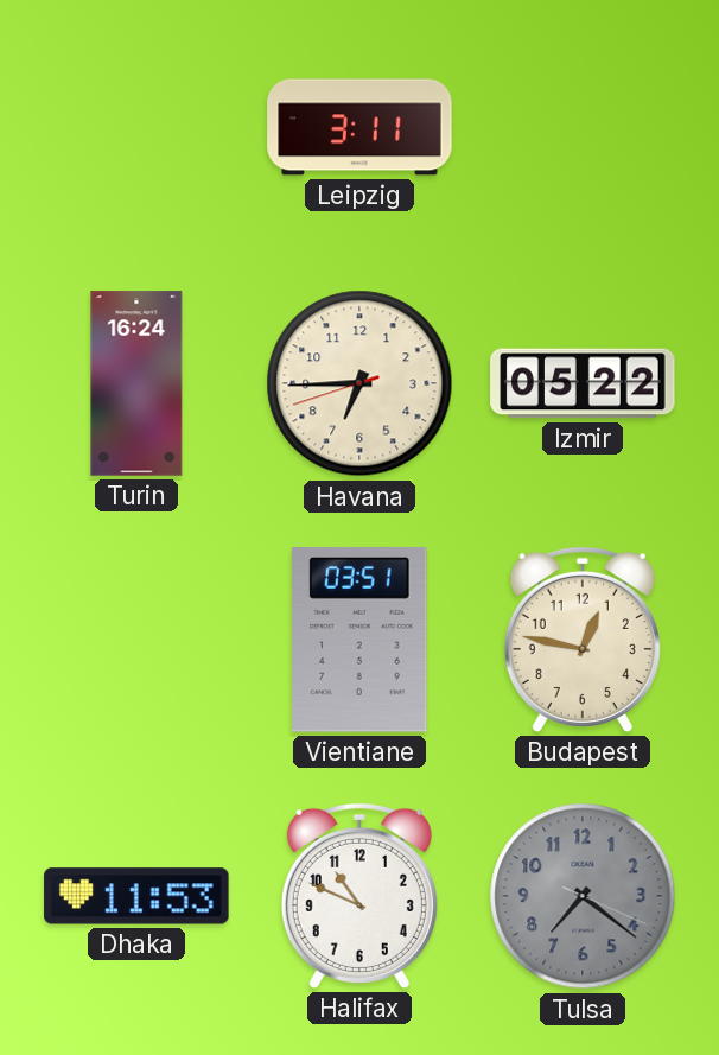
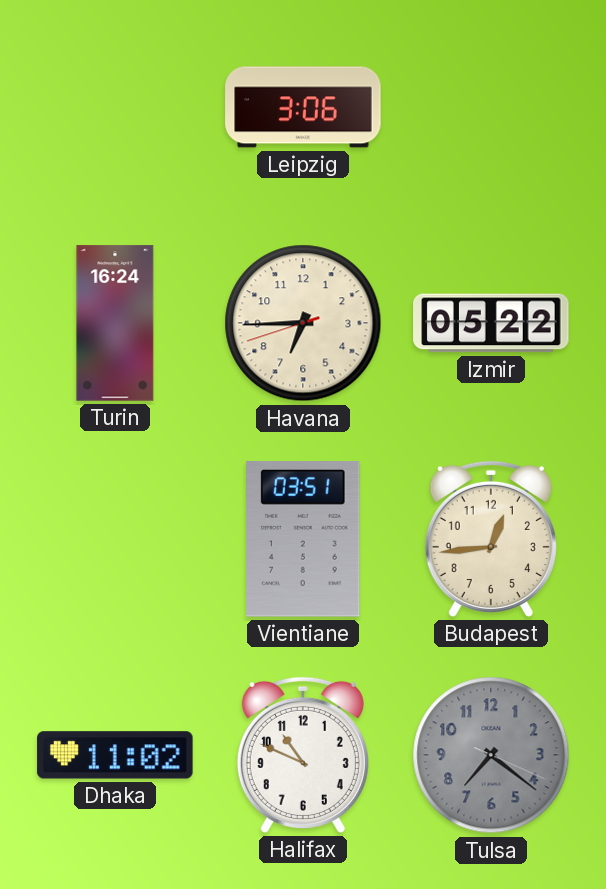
Leipzig: 3:11 -> 3:06
Budapest: 12:47 -> 12:44
Dhaka: 11:53 -> 11:02
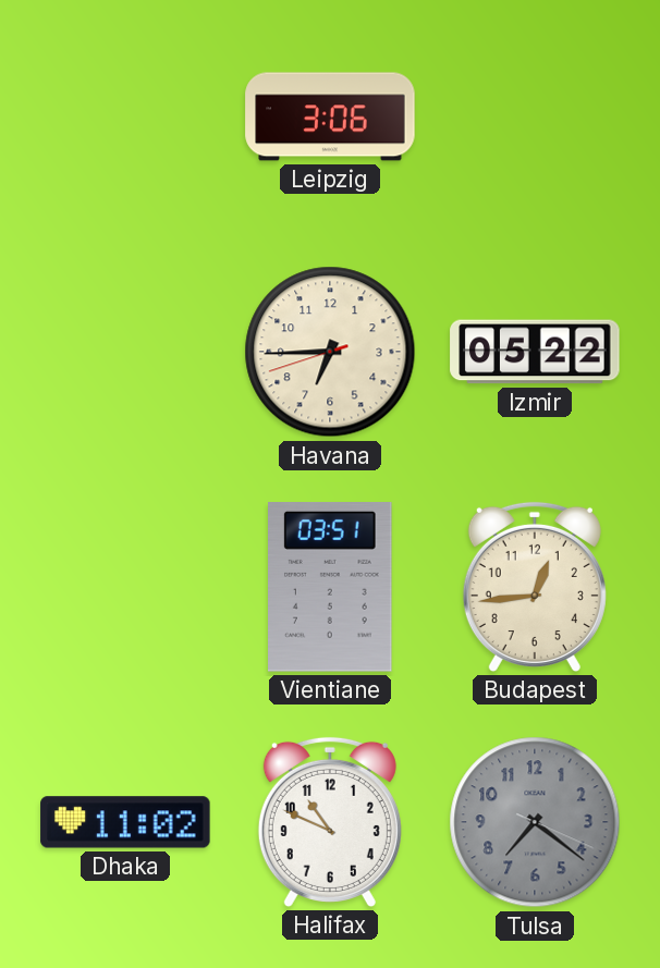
Turin: 16:24 -> none
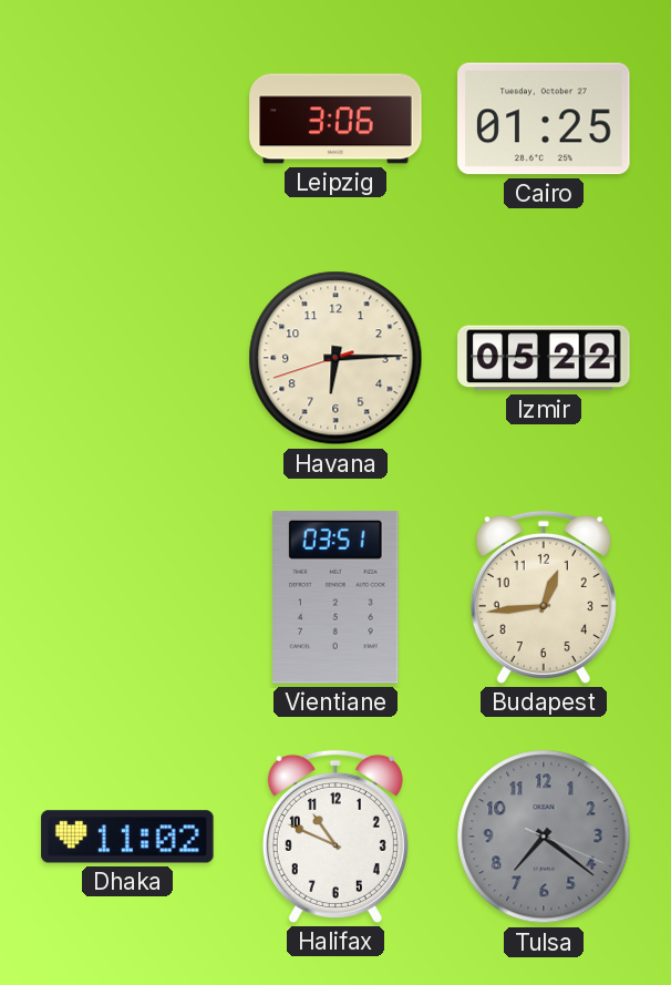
Cairo: none -> 01:25
Havana: 6:44 -> 6:14
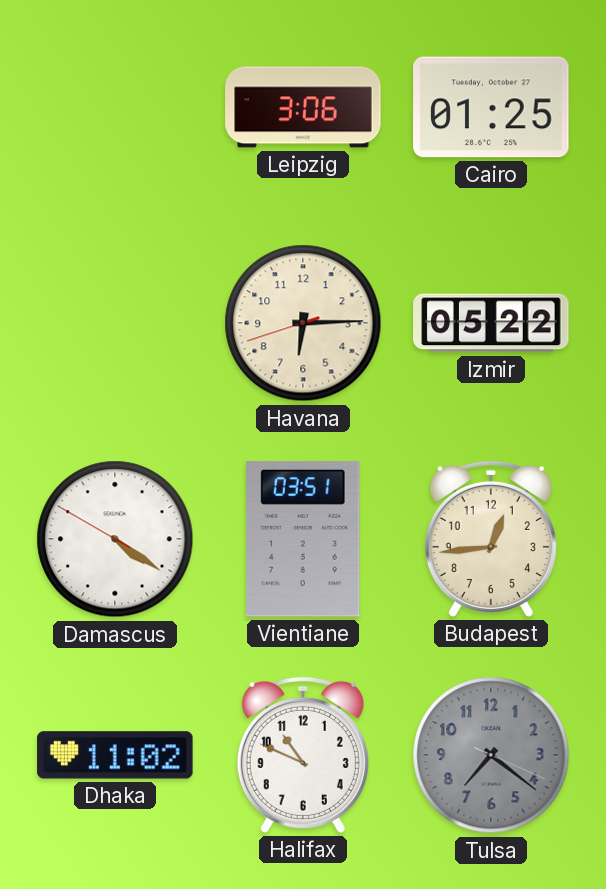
Damascus: none -> 4:20
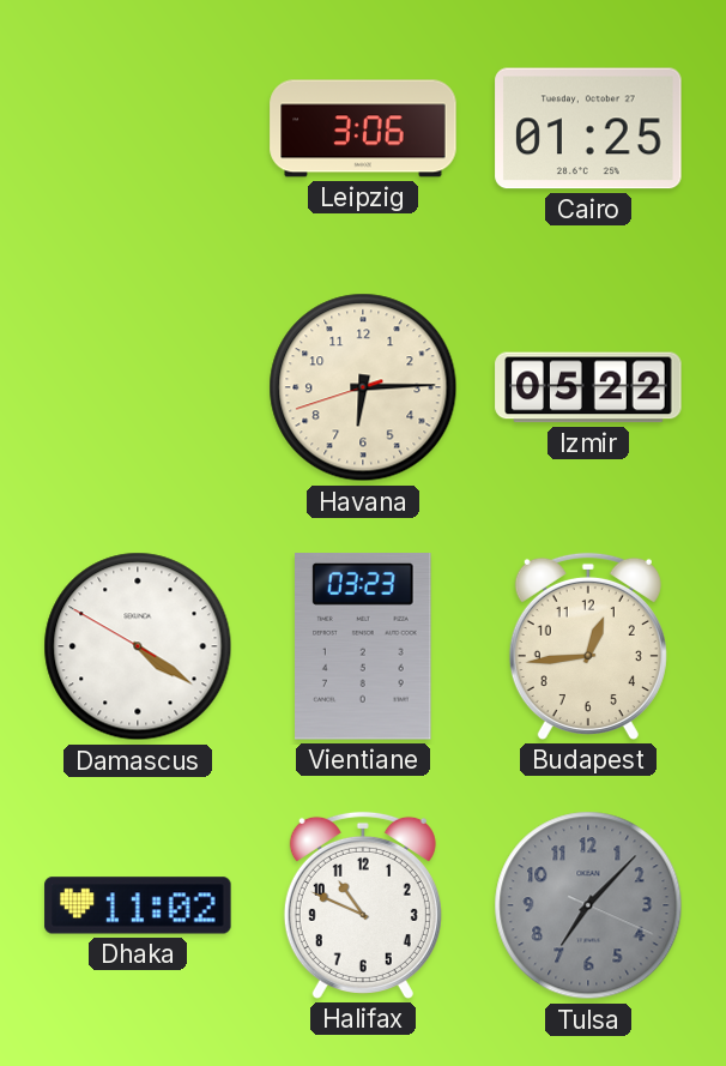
Vientiane: 03:51 -> 03:23
Tulsa: 7:21 -> 7:07
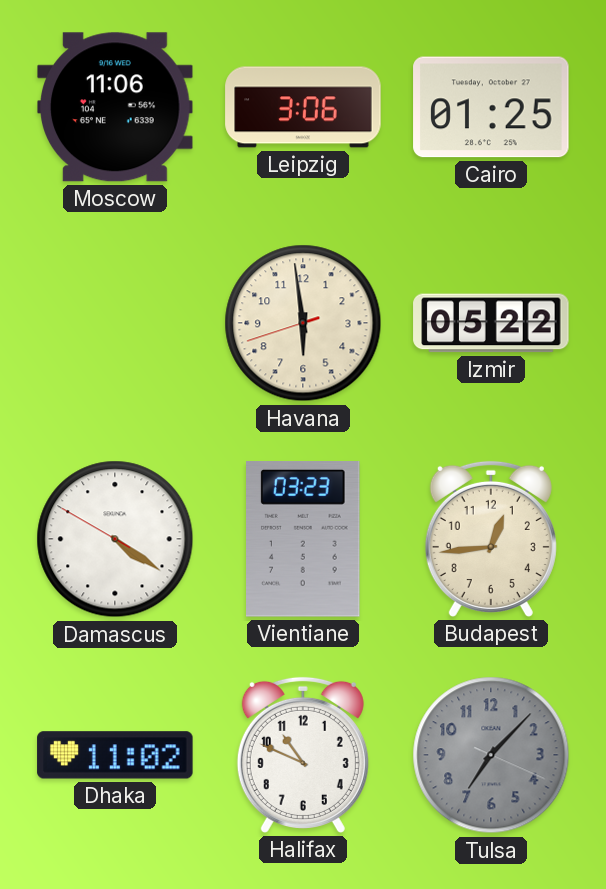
Moscow: none -> 11:06
Havana: 6:14 -> 5:58
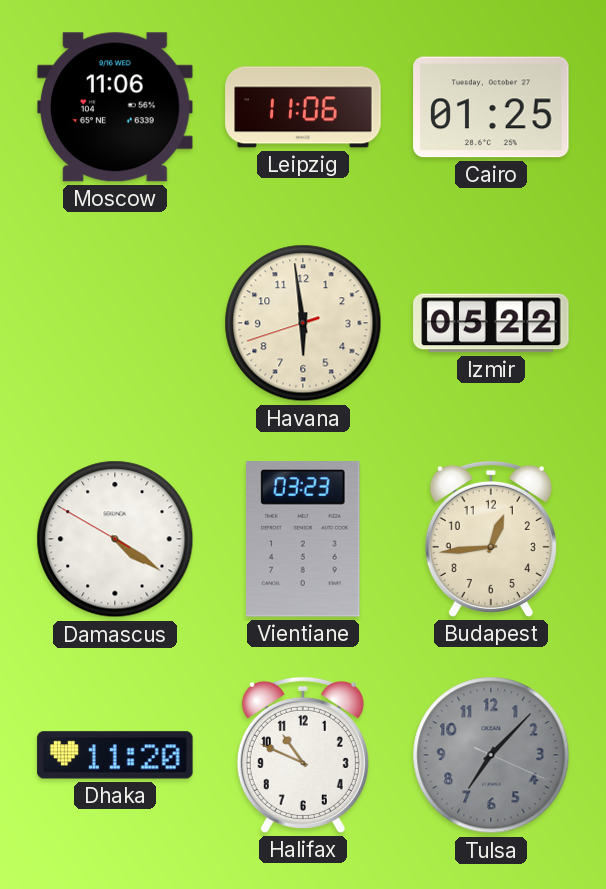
Leipzig: 3:06 -> 11:06
Dhaka: 11:02 -> 11:20
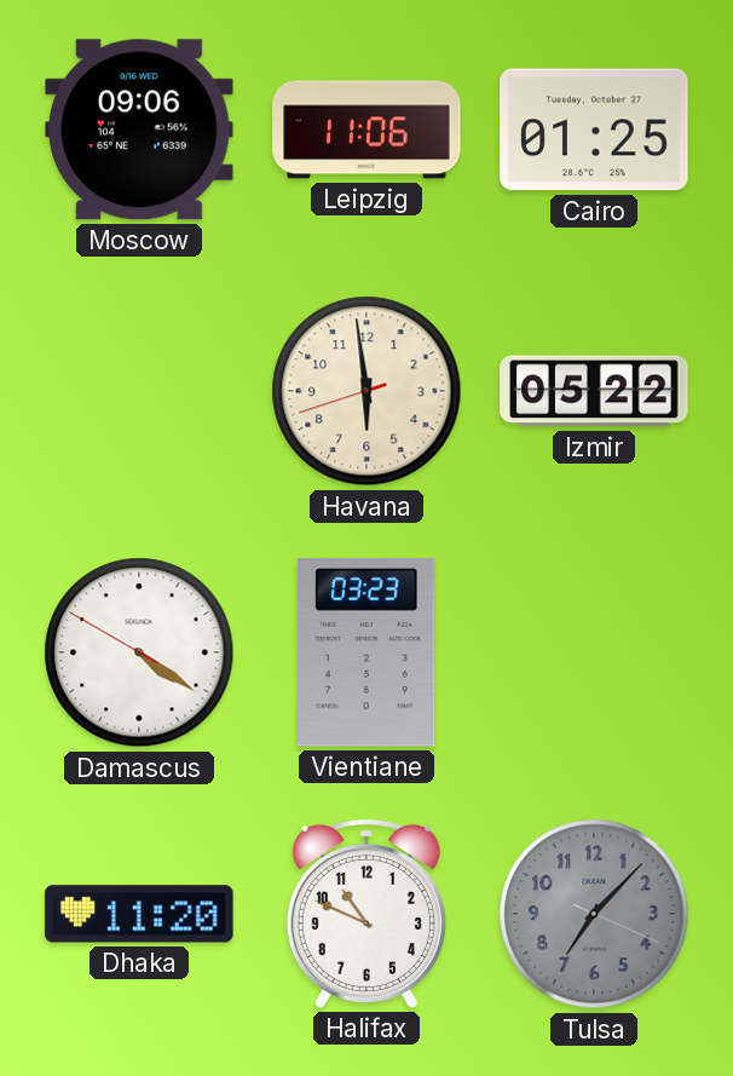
Moscow: 11:06 -> 09:06
Budapest: 12:44 -> none
